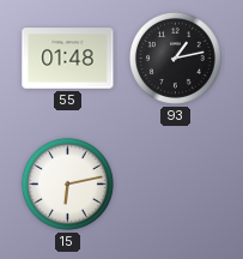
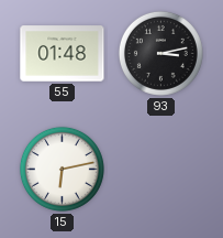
93: 1:13 -> 3:13
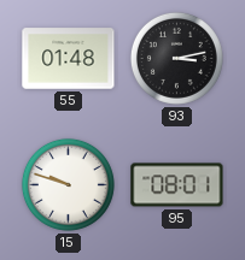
15: 6:13 -> 9:48
95: none -> 08:01
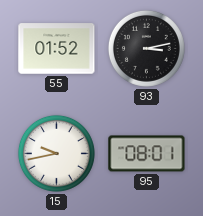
55: 01:48 -> 01:52
15: 9:48 -> 9:43
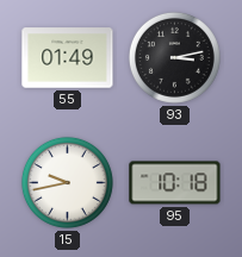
55: 01:52 -> 01:49
95: 08:01 -> 10:18
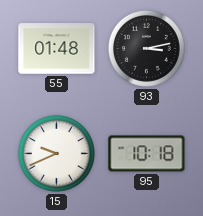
55: 01:49 -> 01:48
15: 9:43 -> 9:41
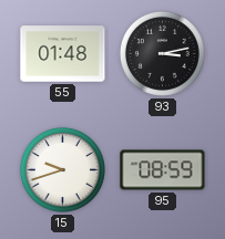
15: 9:41 -> 9:42
95: 10:18 -> 08:59
